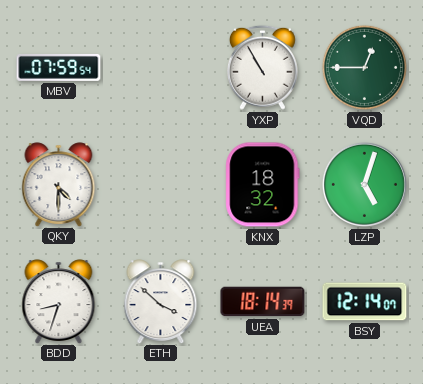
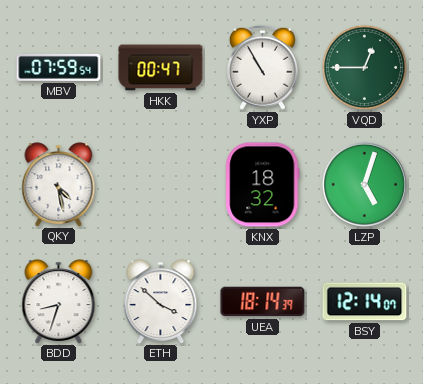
HKK: none -> 00:47
QKY: 4:30 -> 4:28
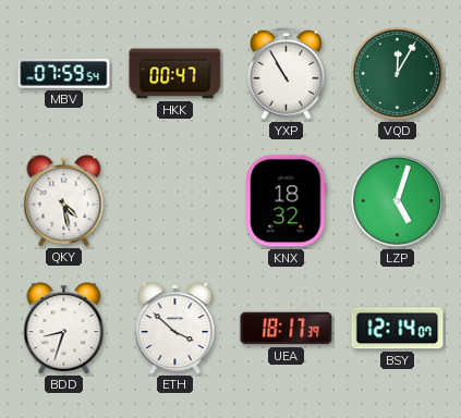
VQD: 12:45 -> 12:05
UEA: 18:14 -> 18:17
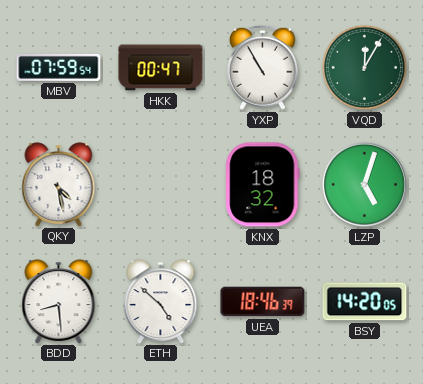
BDD: 8:33 -> 8:29
ETH: 3:52 -> 4:52
UEA: 18:17 -> 18:46
BSY: 12:14 -> 14:20
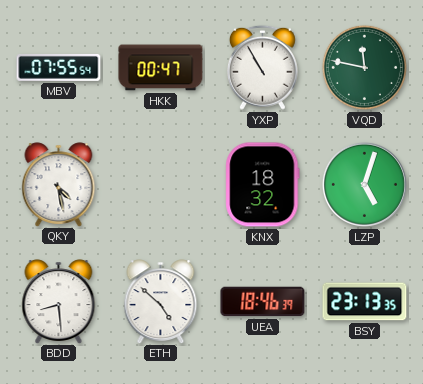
MBV: 07:59 -> 07:55
VQD: 12:05 -> 11:47
BSY: 14:20 -> 23:13
